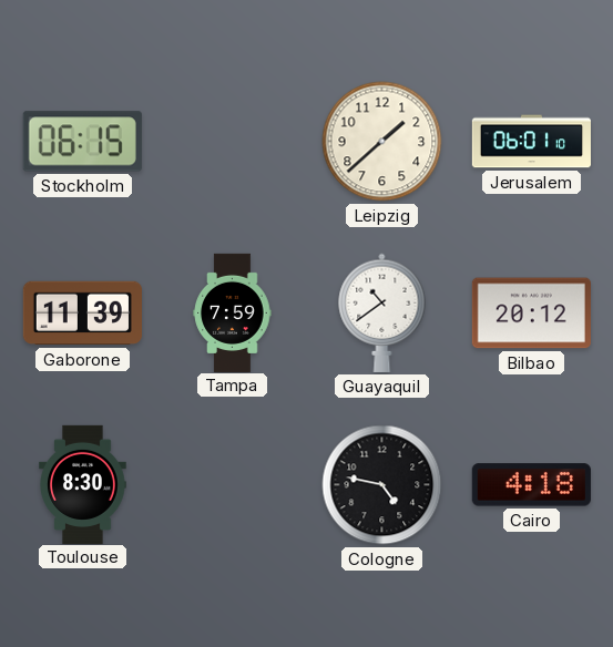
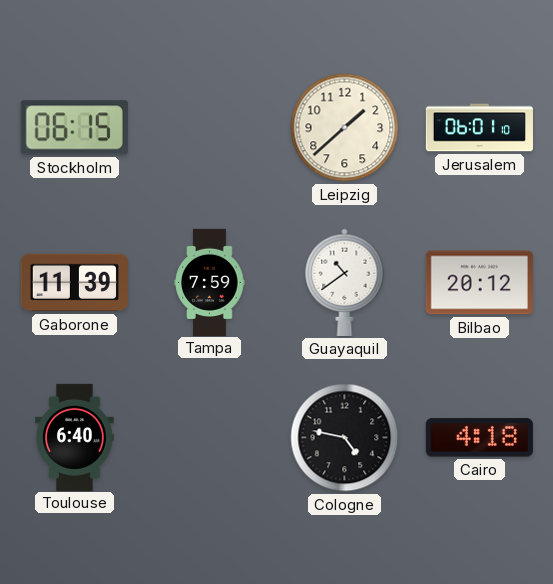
Toulouse: 8:30 -> 6:40
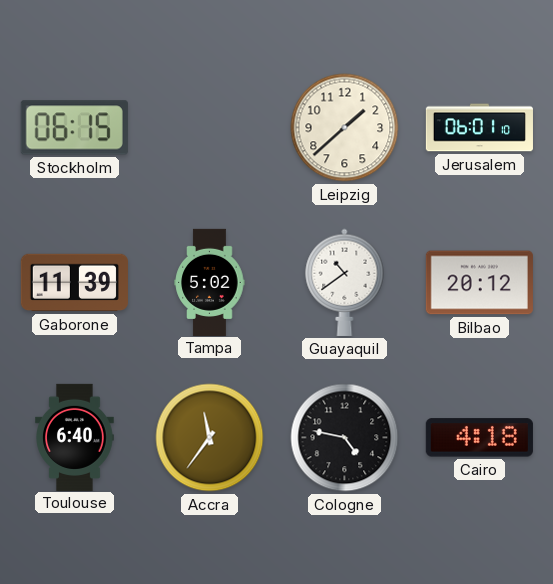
Tampa: 7:59 -> 5:02
Accra: none -> 11:36
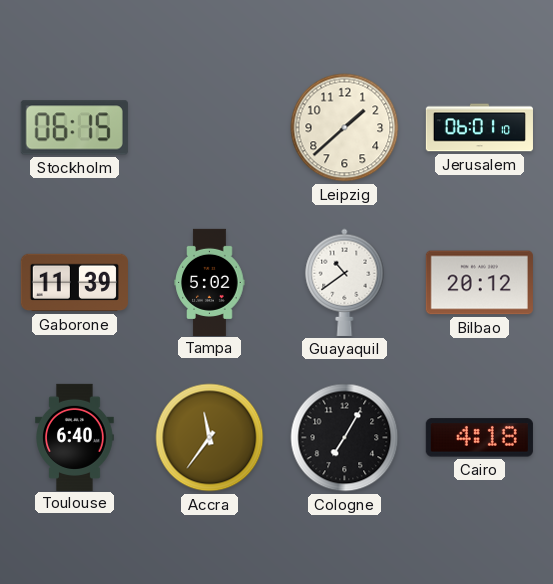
Cologne: 4:47 -> 7:05
